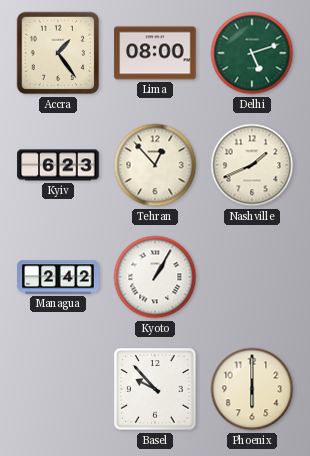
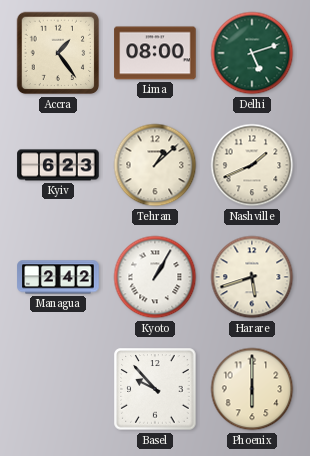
Tehran: 12:53 -> 1:08
Harare: none -> 5:42
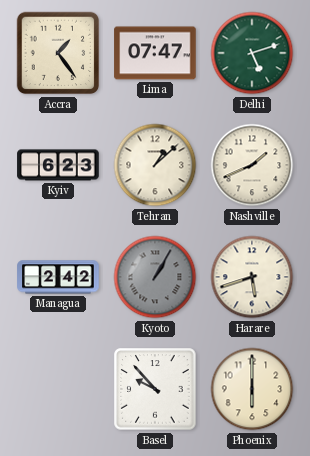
Lima: 08:00 -> 07:47
Kyoto dial: white -> grey
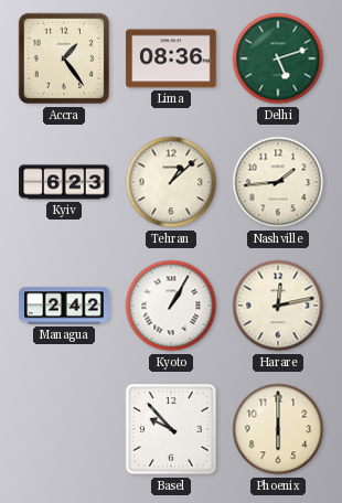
Lima: 07:47 -> 08:36
Nashville: 1:41 -> 1:44
Kyoto dial: grey -> white
Harare: 5:42 -> 12:13
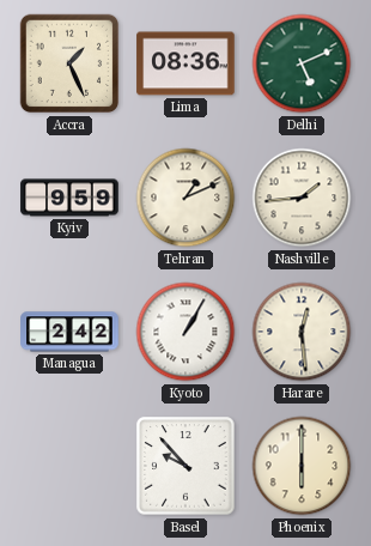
Accra: 1:24 -> 1:26
Delhi: 5:12 -> 5:11
Kyiv: 6:23 -> 9:59
Tehran: 1:08 -> 1:11
Harare: 12:13 -> 12:29
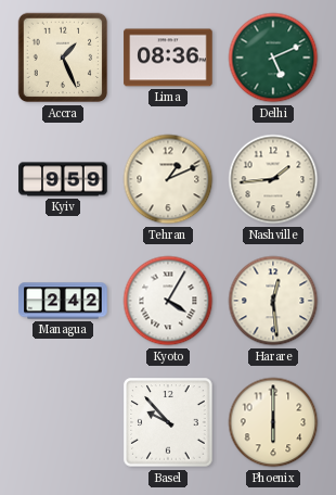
Kyoto: 1:05 -> 4:05
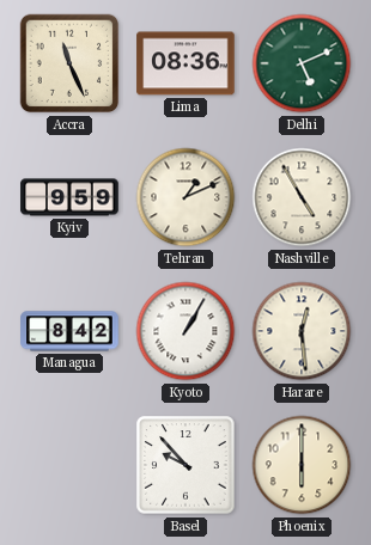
Accra: 1:26 -> 11:26
Nashville: 1:44 -> 4:55
Managua: 2:42 -> 8:42
Kyoto: 4:05 -> 1:05
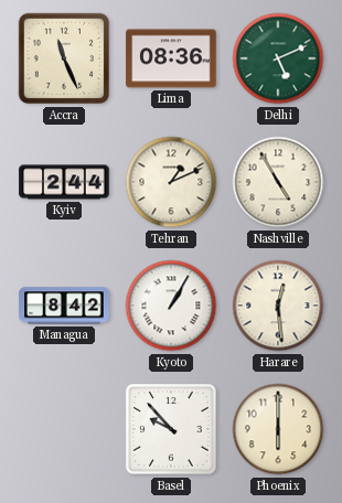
Kyiv: 9:59 -> 2:44
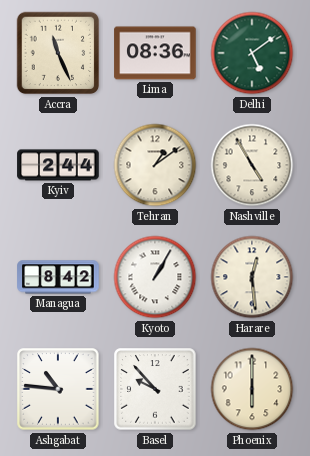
Delhi: 5:11 -> 5:09
Tehran: 1:11 -> 1:09
Ashgabat: none -> 10:46
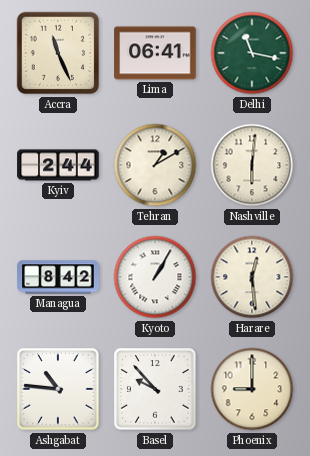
Lima: 08:36 -> 06:41
Delhi: 5:09 -> 11:17
Tehran: 1:09 -> 1:10
Nashville: 4:55 -> 6:01
Phoenix: 6:00 -> 9:00
